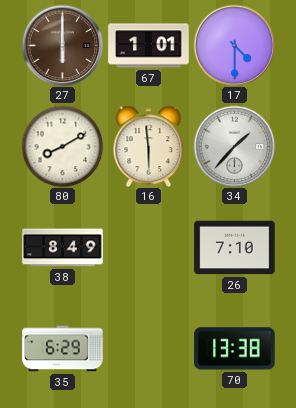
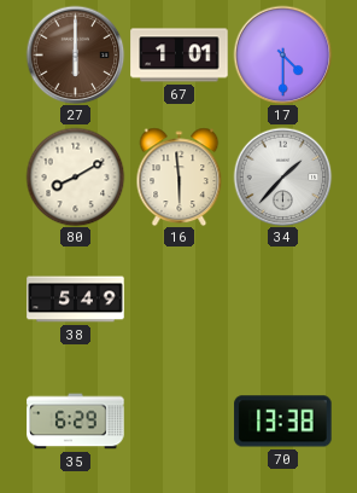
38: 8:49 -> 5:49
26: 7:10 -> none
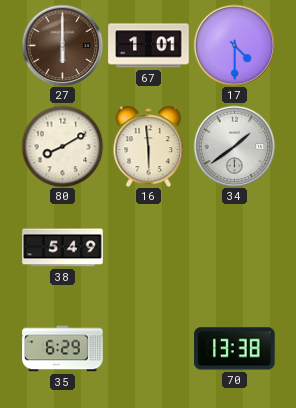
34: 1:37 -> 1:39
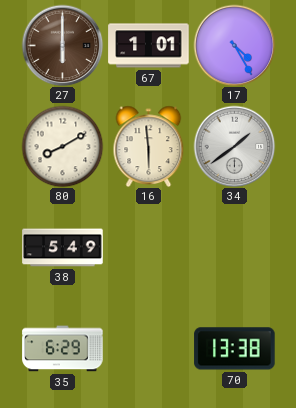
17: 4:30 -> 4:25
